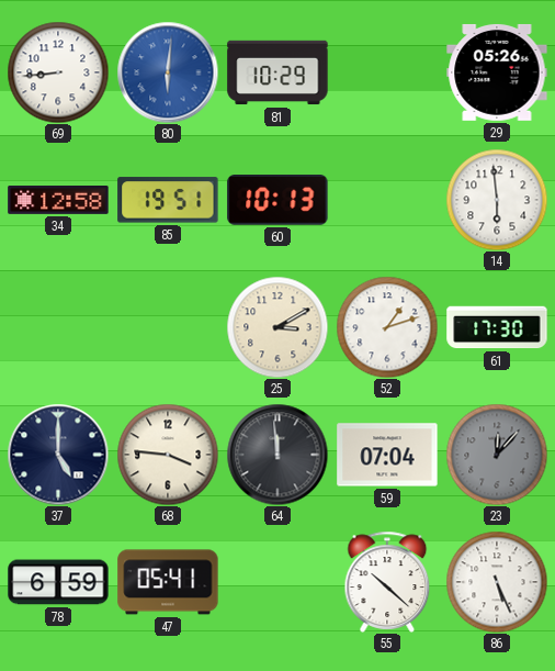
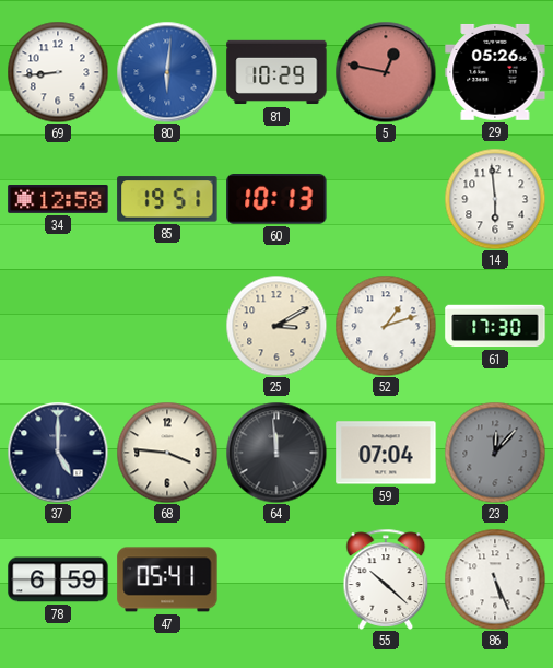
5: none -> 12:47
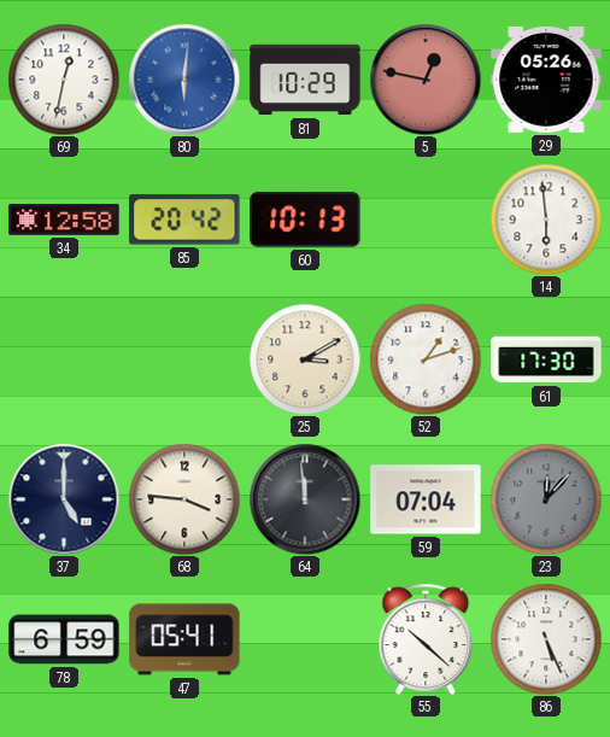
69: 8:44 -> 12:32
85: 19:51 -> 20:42
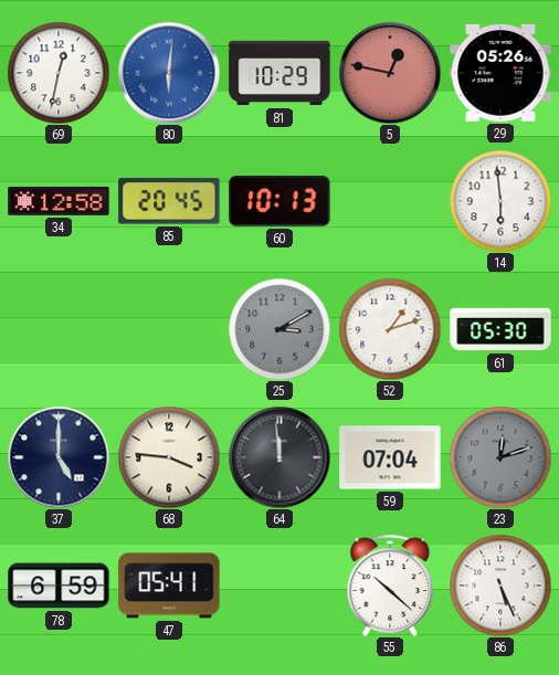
85: 20:42 -> 20:45
25 dial: cream -> grey
61: 17:30 -> 05:30
23: 12:07 -> 12:12
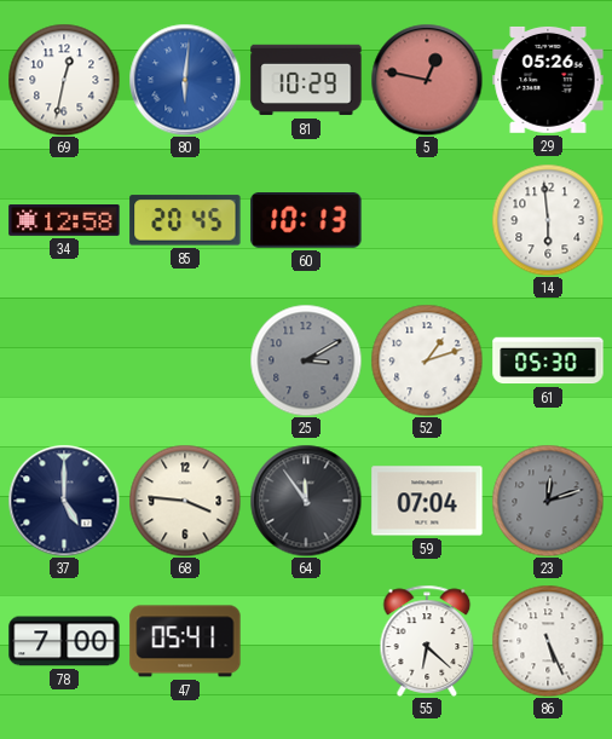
64: 11:59 -> 11:54
78: 6:59 -> 7:00
55: 10:22 -> 6:22
